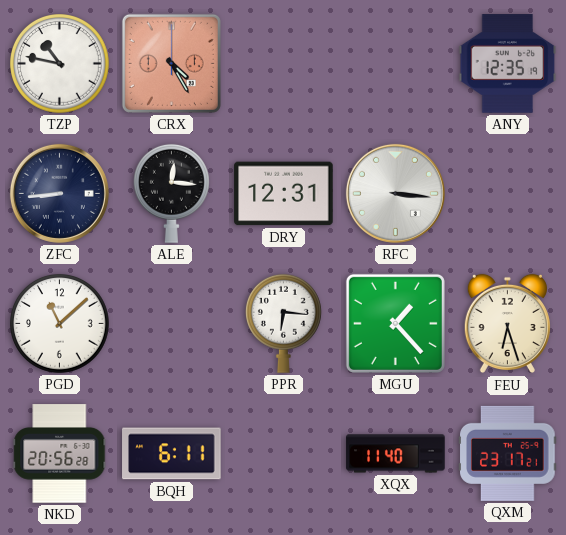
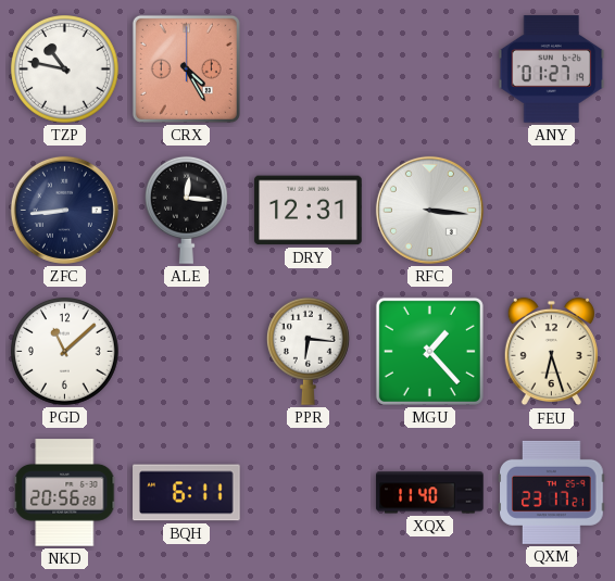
ANY: 12:35 -> 01:27
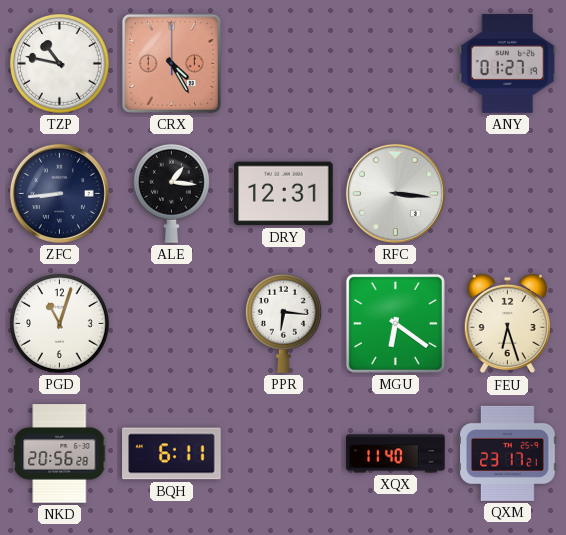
ALE: 12:16 -> 1:16
PGD: 11:08 -> 11:03
MGU: 1:23 -> 6:21
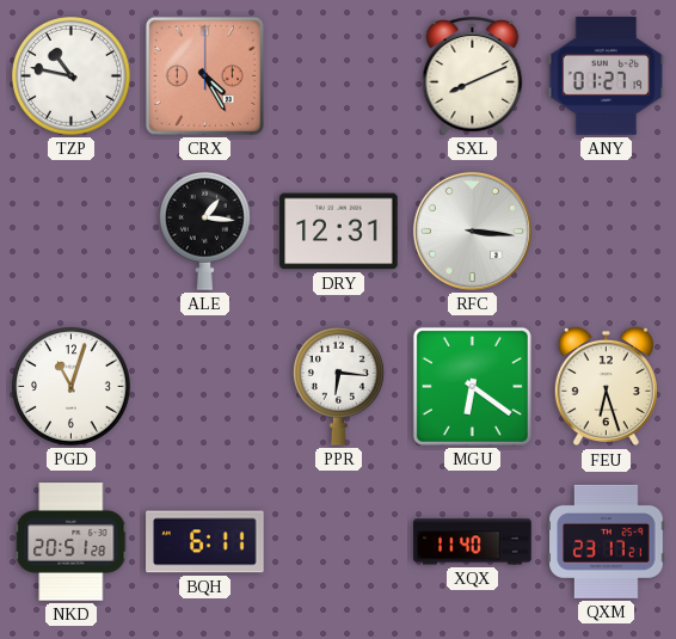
SXL: none -> 8:11
ZFC: 8:44 -> none
NKD: 20:56 -> 20:51
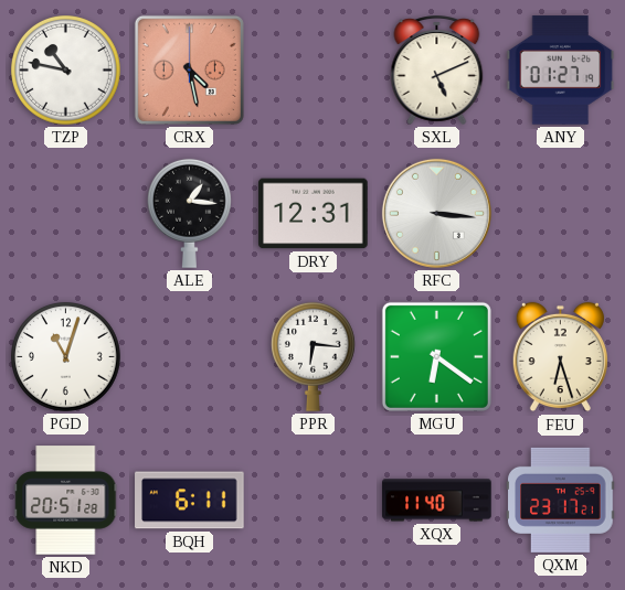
CRX: 4:25 -> 4:28
SXL: 8:11 -> 5:11
